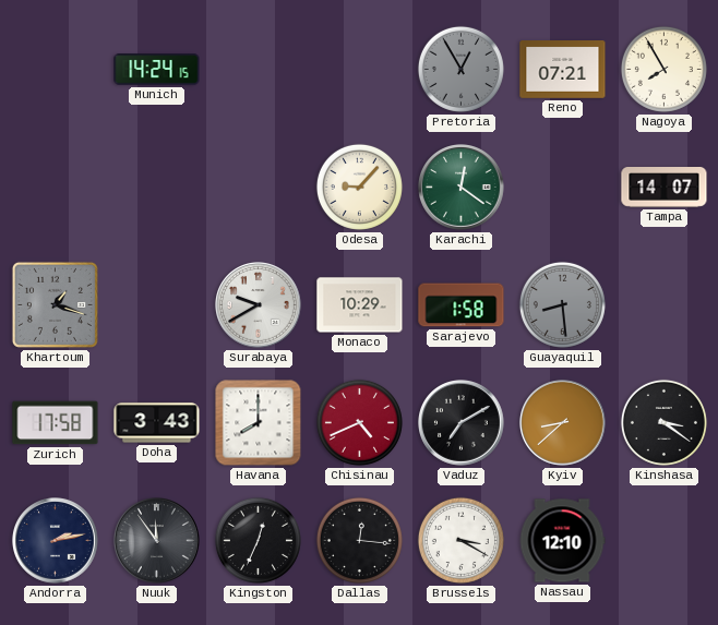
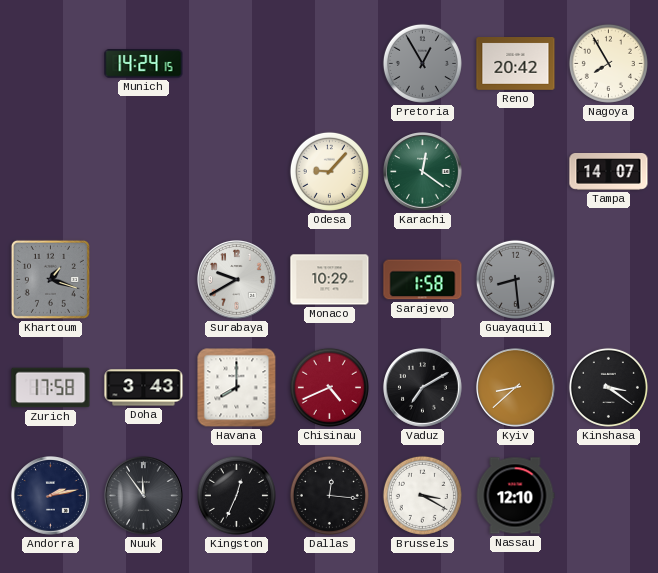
Reno: 07:21 -> 20:42
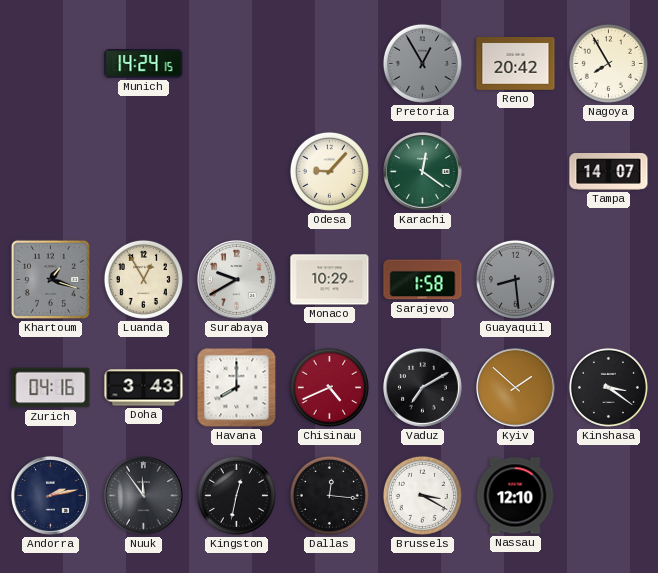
Luanda: none -> 12:55
Zurich: 17:58 -> 04:16
Kyiv: 8:38 -> 1:52
Kingston: 12:34 -> 12:32
